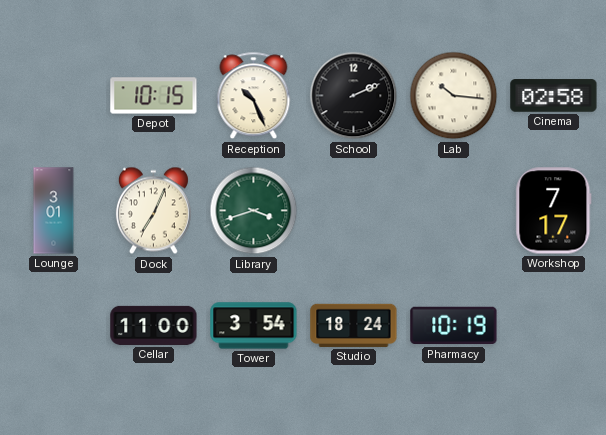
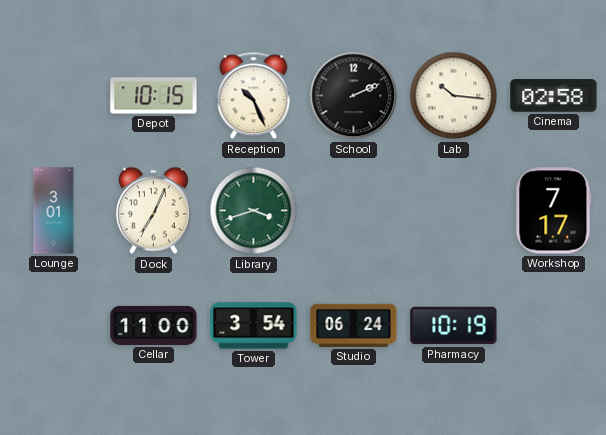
Studio: 18:24 -> 06:24
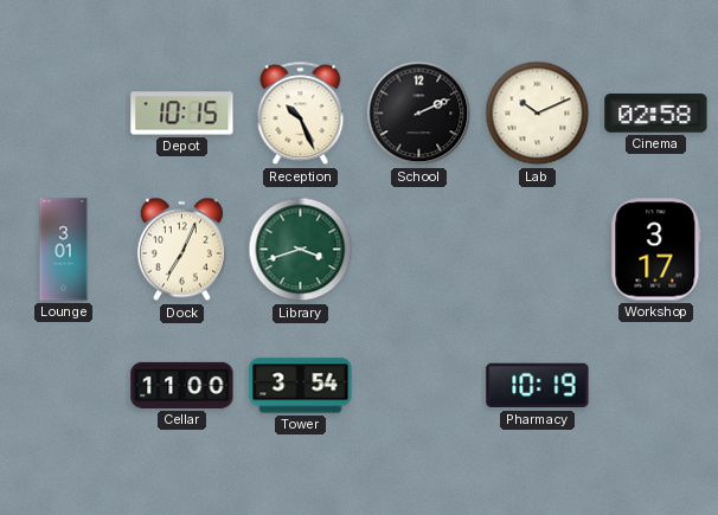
Lab: 10:16 -> 10:11
Workshop: 7:17 -> 3:17
Studio: 06:24 -> none
